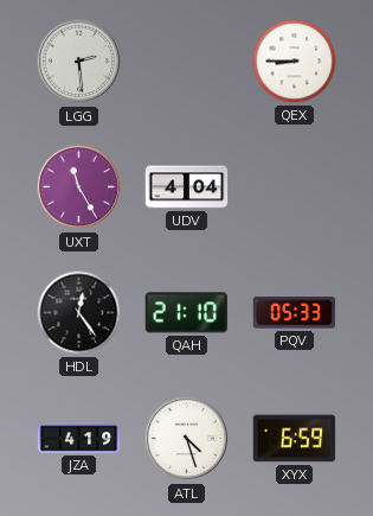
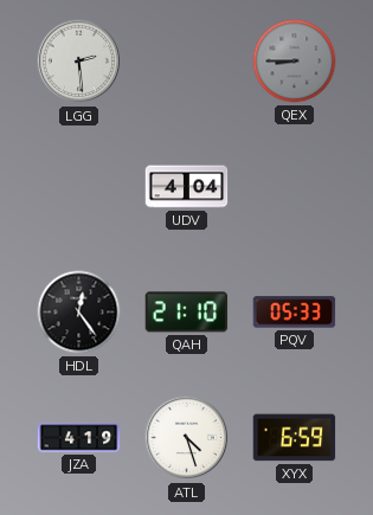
QEX dial: white -> grey
UXT: 11:25 -> none
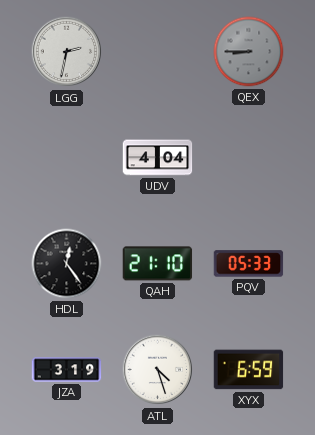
LGG: 2:29 -> 2:32
JZA: 4:19 -> 3:19
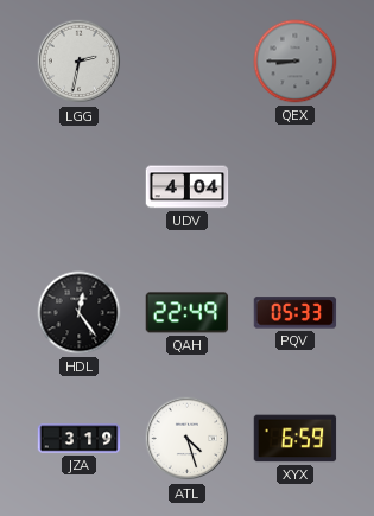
QAH: 21:10 -> 22:49
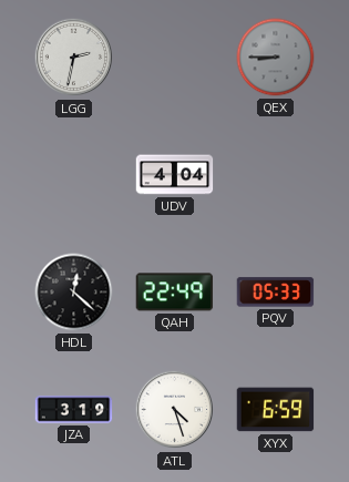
HDL: 12:24 -> 12:22
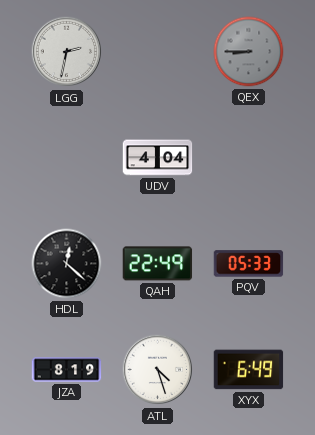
JZA: 3:19 -> 8:19
XYX: 6:59 -> 6:49
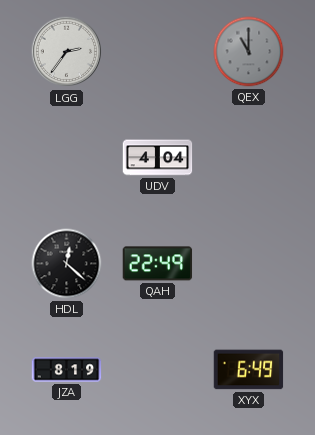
LGG: 2:32 -> 2:36
QEX: 8:45 -> 11:00
PQV: 05:33 -> none
ATL: 4:27 -> none
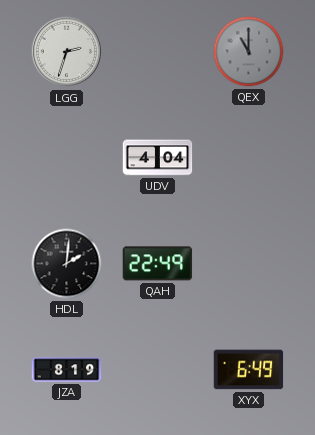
LGG: 2:36 -> 2:33
HDL: 12:22 -> 2:01
